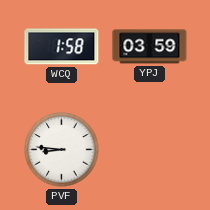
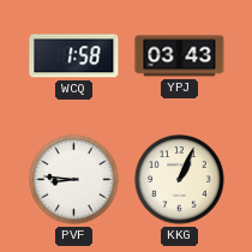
YPJ: 03:59 -> 03:43
KKG: none -> 1:04
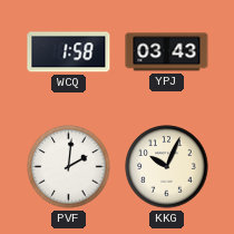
PVF: 8:46 -> 2:01
KKG: 1:04 -> 10:04
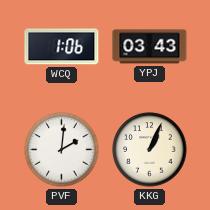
WCQ: 1:58 -> 1:06
KKG: 10:04 -> 1:04
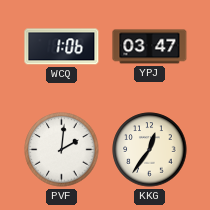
YPJ: 03:43 -> 03:47
KKG: 1:04 -> 12:36
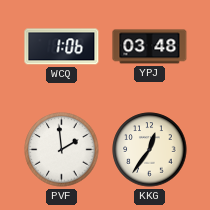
YPJ: 03:47 -> 03:48
PVF: 2:01 -> 1:59
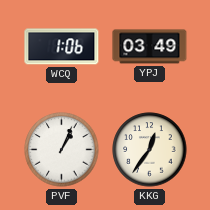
YPJ: 03:48 -> 03:49
PVF: 1:59 -> 1:04
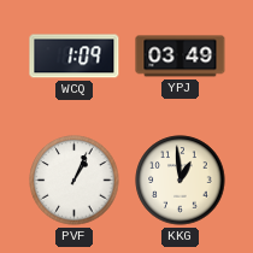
WCQ: 1:06 -> 1:09
KKG: 12:36 -> 12:59
